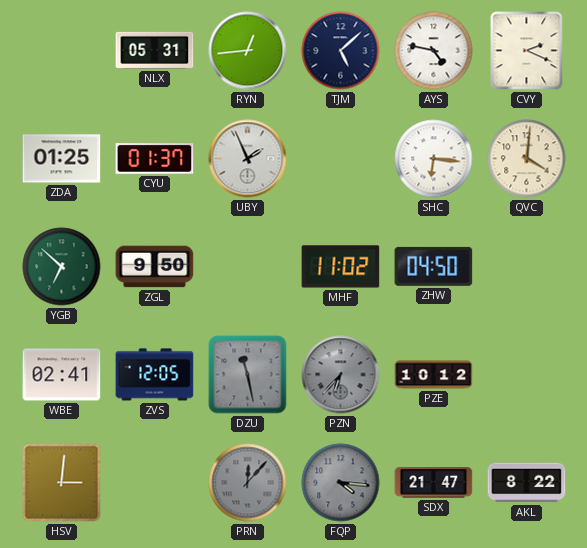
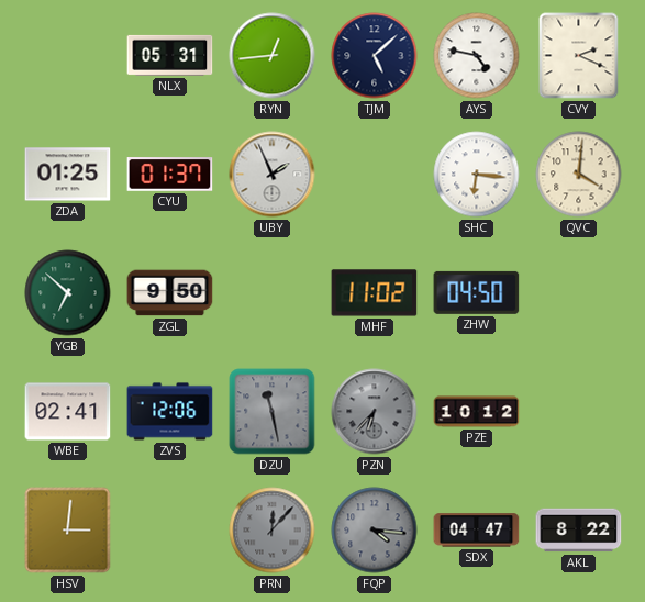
ZVS: 12:05 -> 12:06
SDX: 21:47 -> 04:47
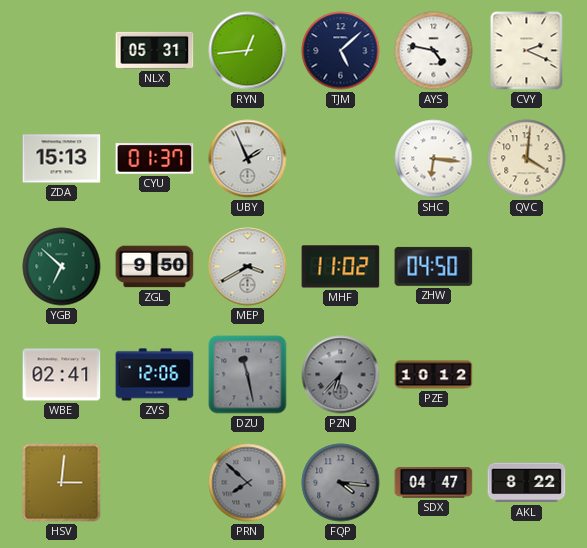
ZDA: 01:25 -> 15:13
MEP: none -> 3:40
PRN: 12:07 -> 7:52
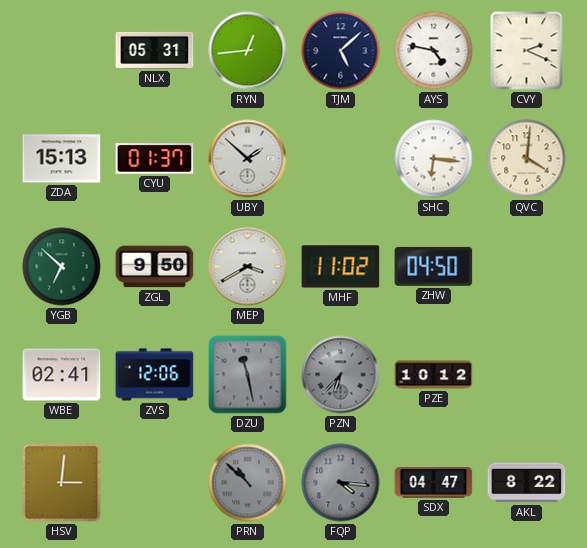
UBY: 1:56 -> 1:52
PRN: 7:52 -> 10:52
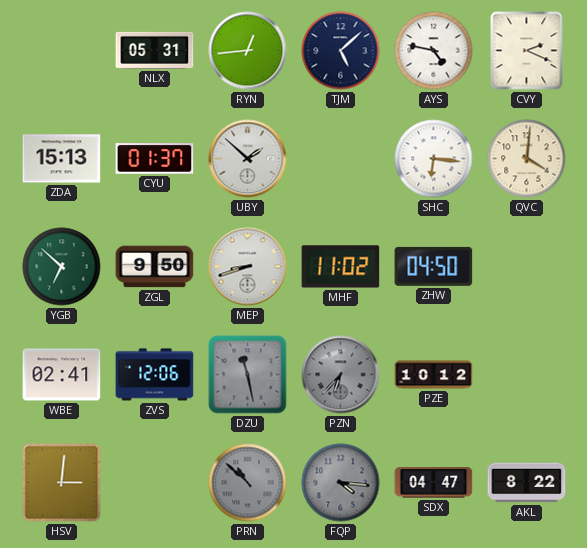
MEP: 3:40 -> 8:42
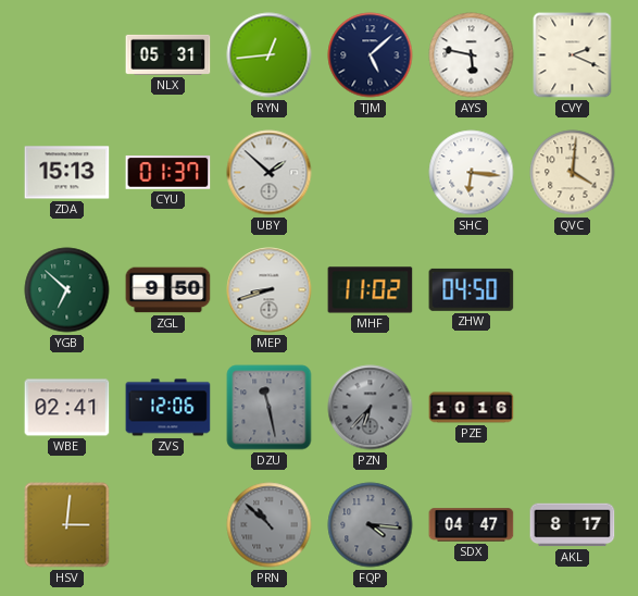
AYS: 4:47 -> 5:47
PZE: 10:12 -> 10:16
AKL: 8:22 -> 8:17
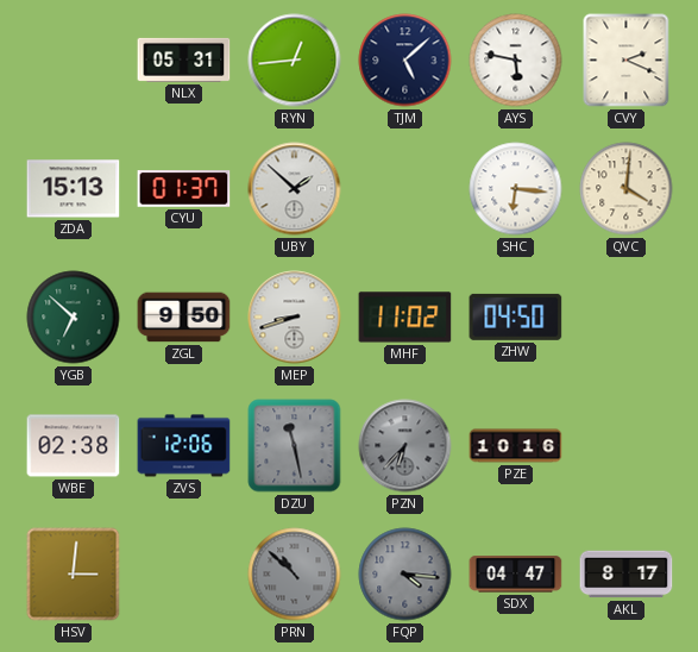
WBE: 02:41 -> 02:38
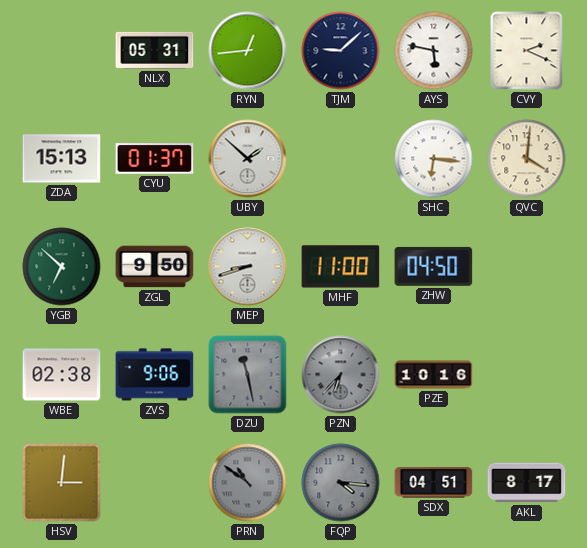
TJM: 5:08 -> 9:08
MHF: 11:02 -> 11:00
ZVS: 12:06 -> 9:06
PRN: 10:52 -> 10:51
SDX: 04:47 -> 04:51
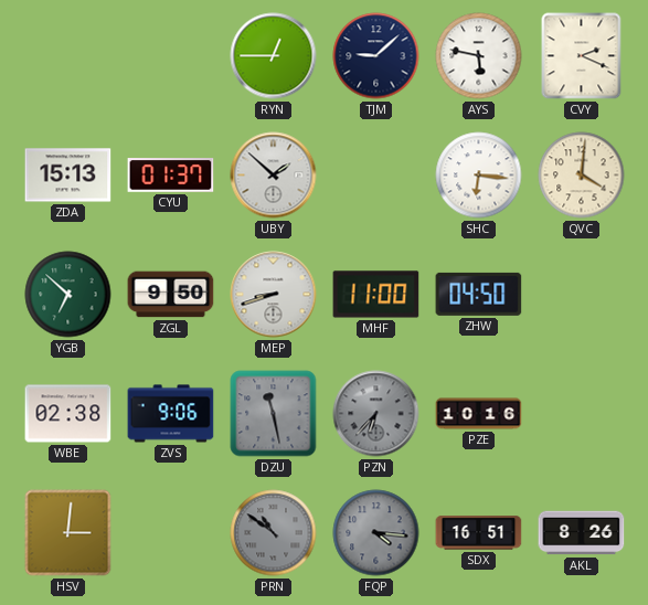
NLX: 05:31 -> none
RYN: 12:44 -> 12:45
SDX: 04:51 -> 16:51
AKL: 8:17 -> 8:26
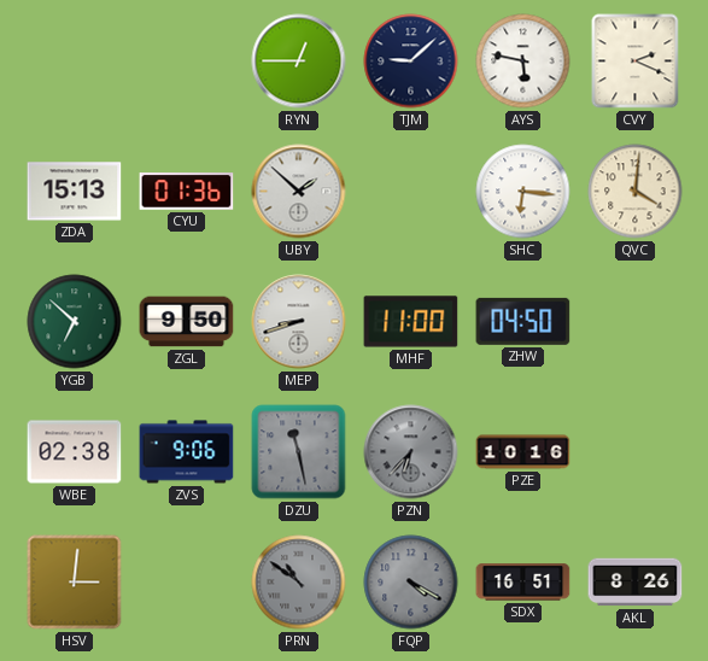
CYU: 01:37 -> 01:36
FQP: 4:16 -> 4:20
